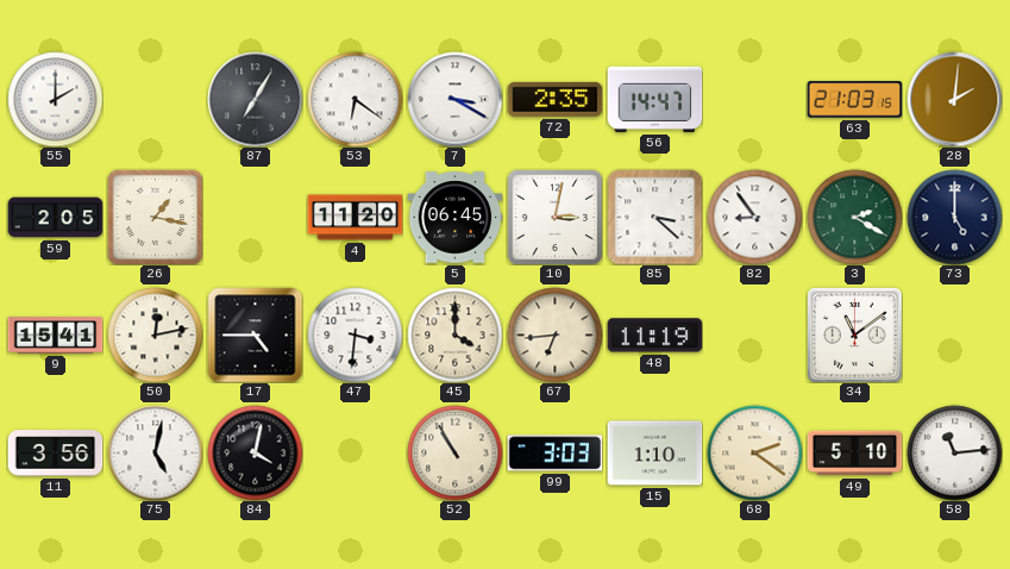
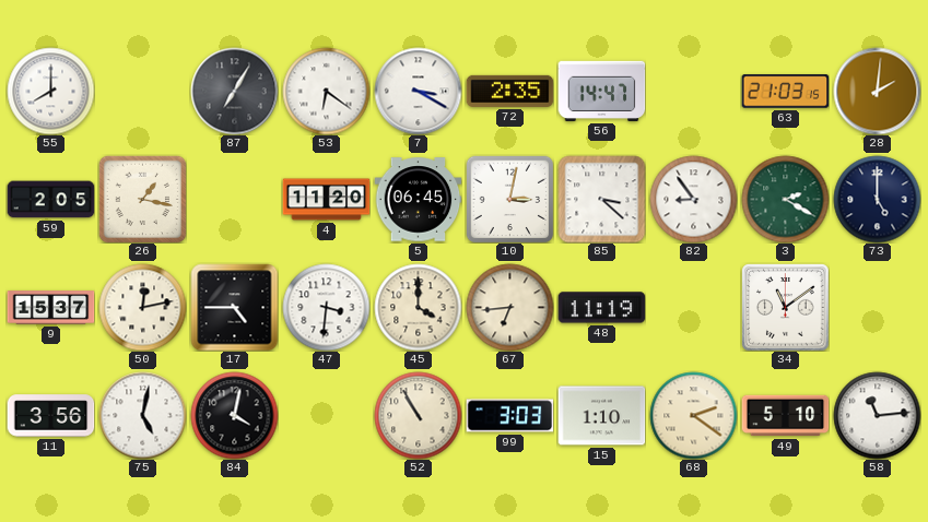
55: 2:00 -> 8:00
9: 15:41 -> 15:37
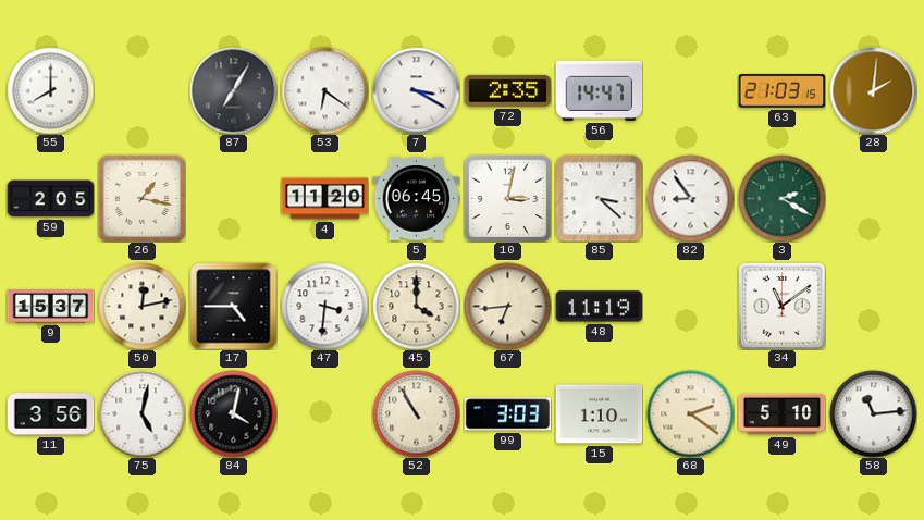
73: 5:00 -> none
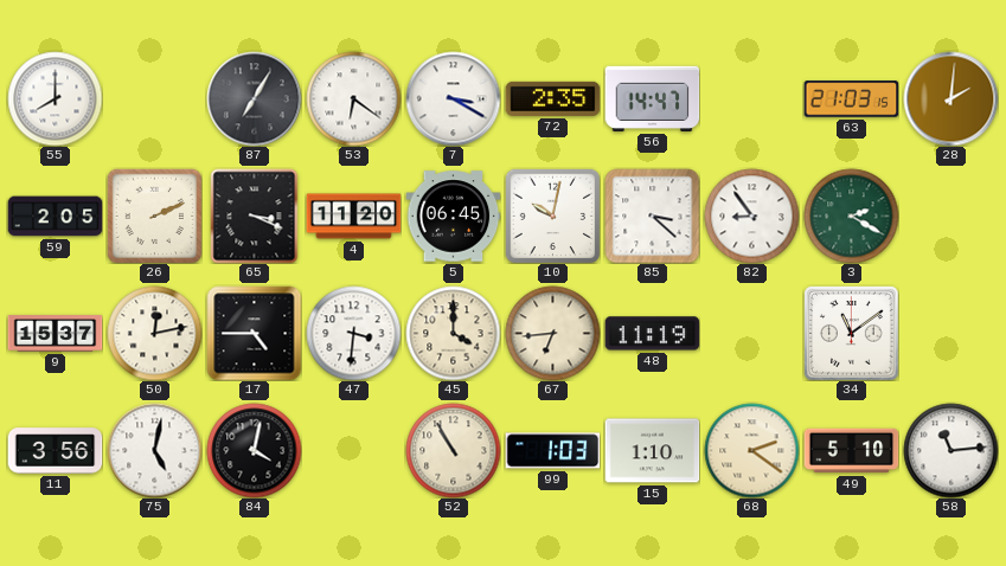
26: 1:17 -> 2:11
65: none -> 3:19
10: 3:02 -> 10:02
99: 3:03 -> 1:03
